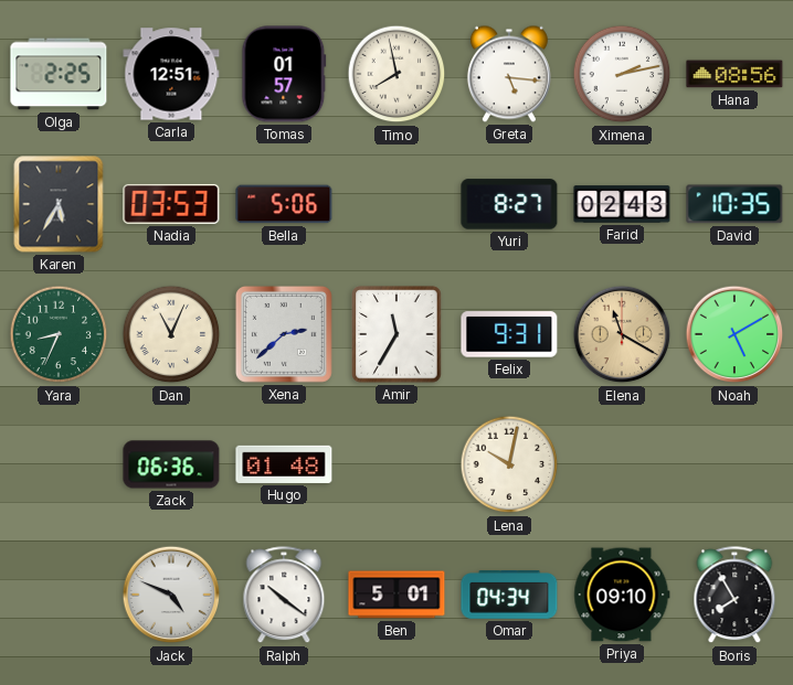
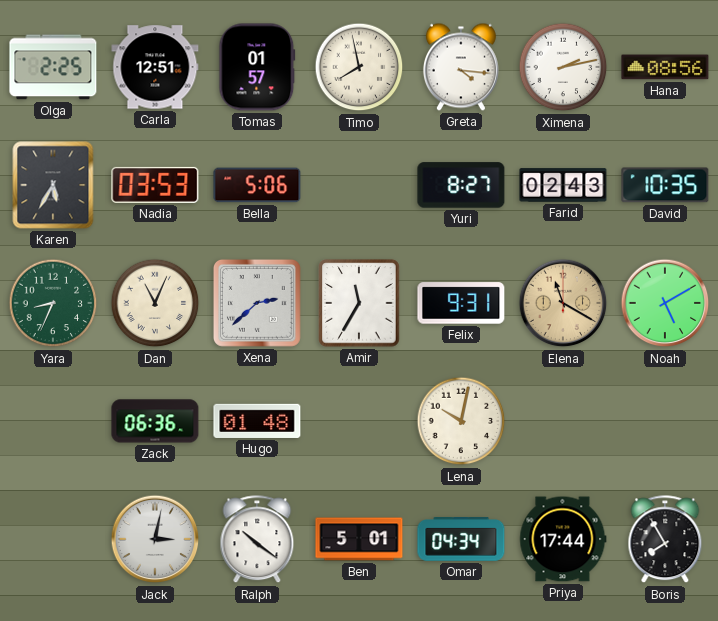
Greta: 5:16 -> 4:16
Jack: 4:49 -> 3:02
Priya: 09:10 -> 17:44
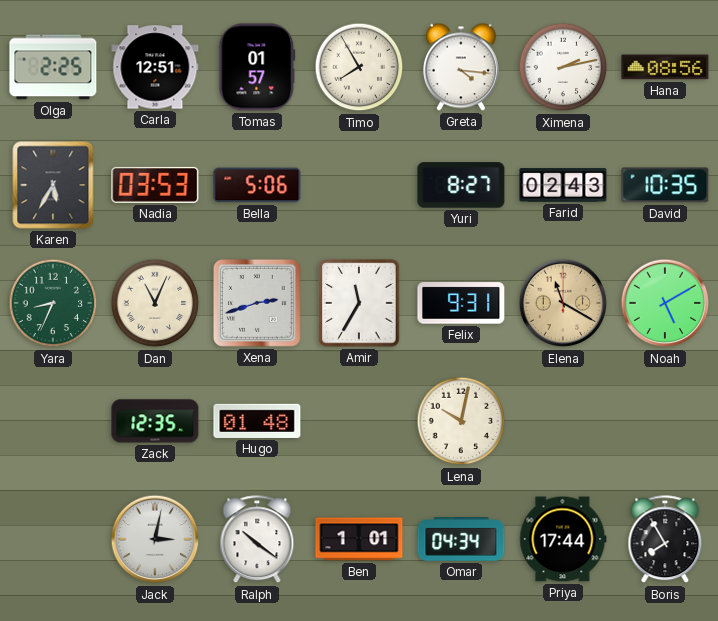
Timo: 7:58 -> 7:55
Xena: 2:38 -> 2:42
Zack: 06:36 -> 12:35
Ben: 5:01 -> 1:01
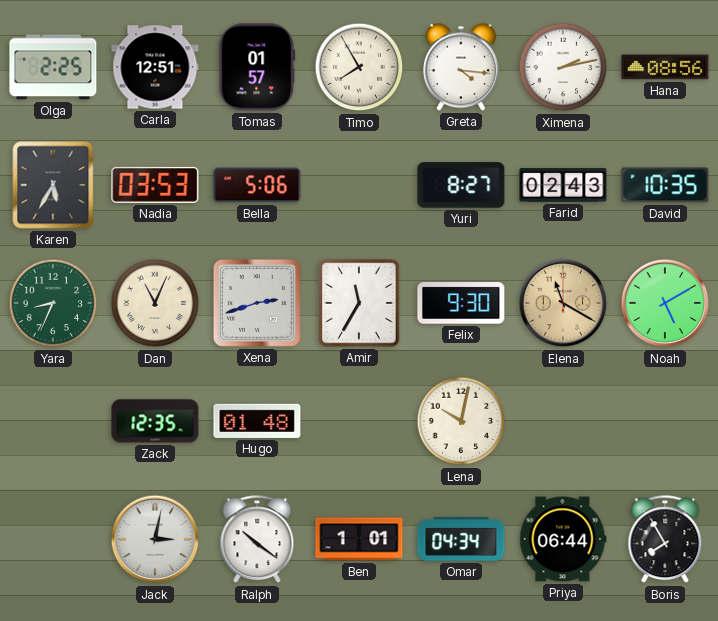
Felix: 9:31 -> 9:30
Priya: 17:44 -> 06:44
